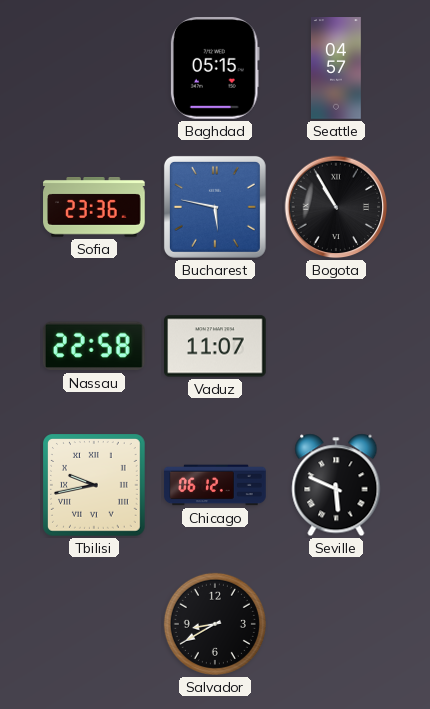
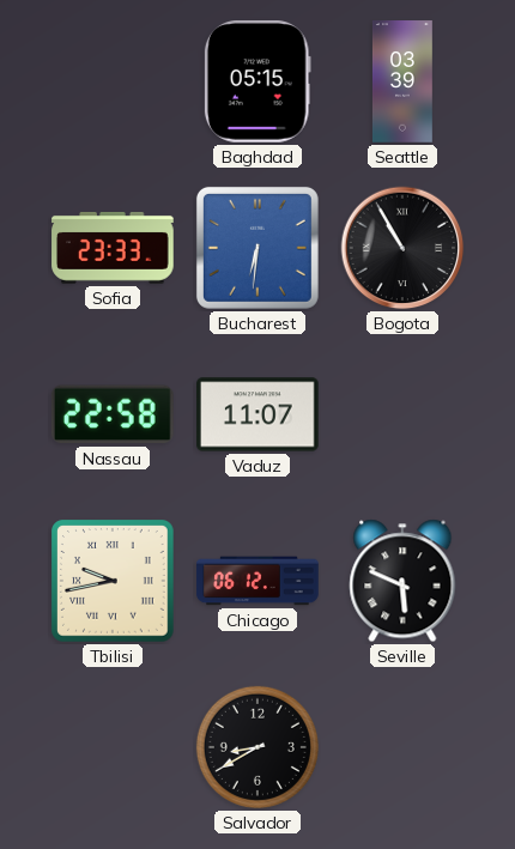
Seattle: 04:57 -> 03:39
Sofia: 23:36 -> 23:33
Bucharest: 5:47 -> 6:31
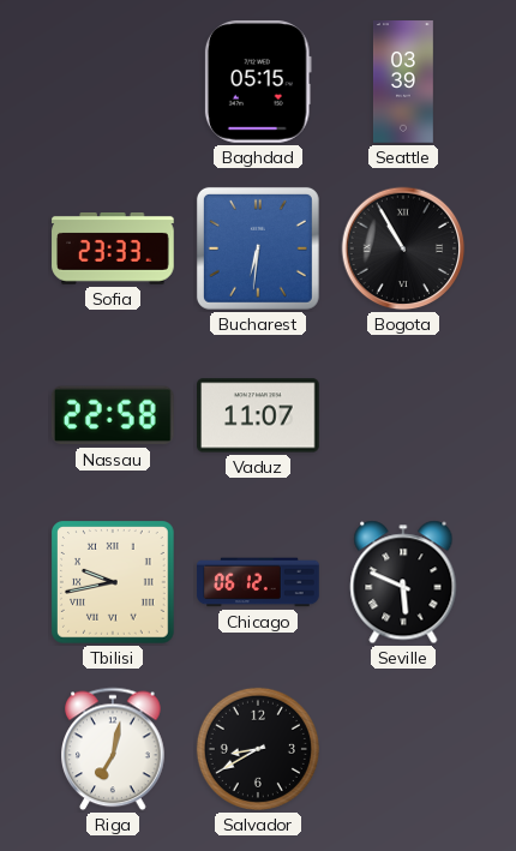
Riga: none -> 7:02
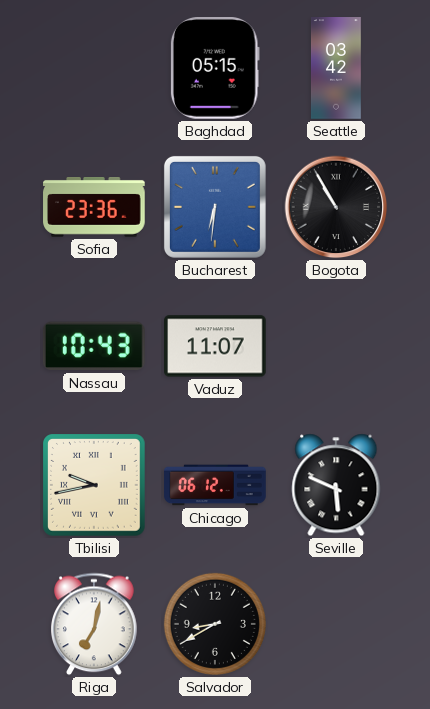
Seattle: 03:39 -> 03:42
Sofia: 23:33 -> 23:36
Nassau: 22:58 -> 10:43
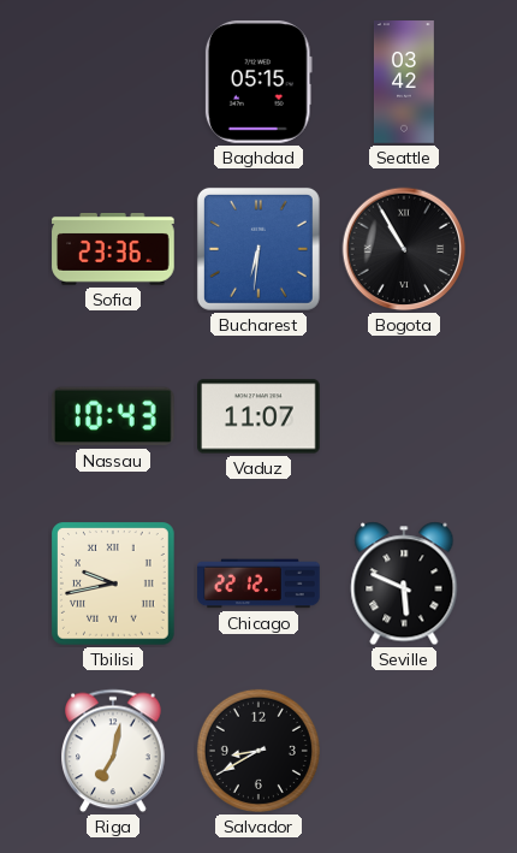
Chicago: 06:12 -> 22:12
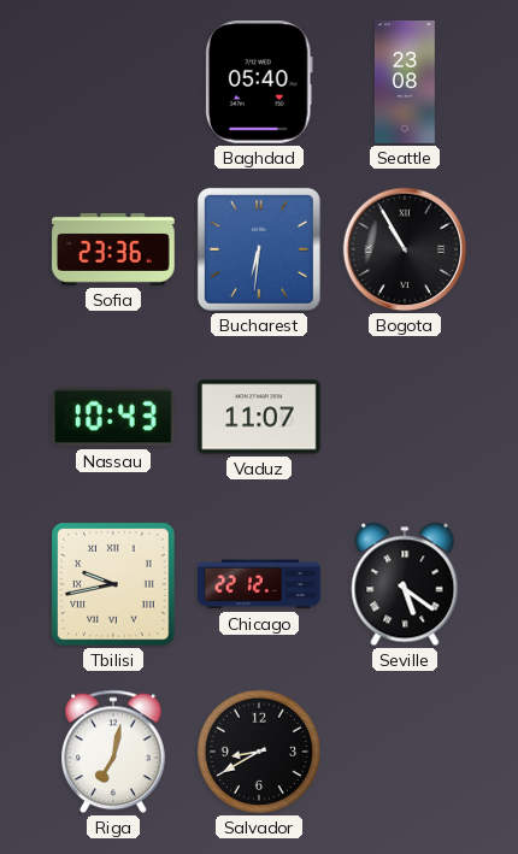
Baghdad: 05:15 -> 05:40
Seattle: 03:42 -> 23:08
Seville: 5:49 -> 5:21
